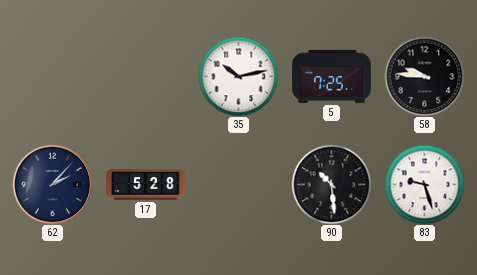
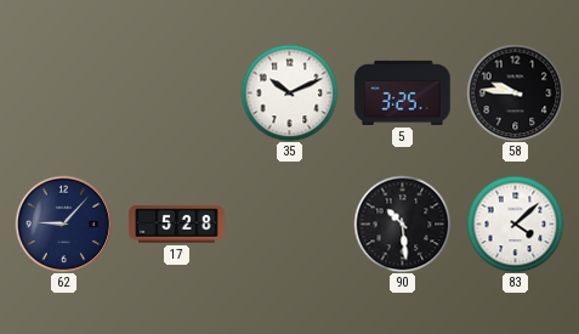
35: 10:13 -> 10:11
5: 7:25 -> 3:25
62: 2:07 -> 9:07
83: 9:27 -> 4:08
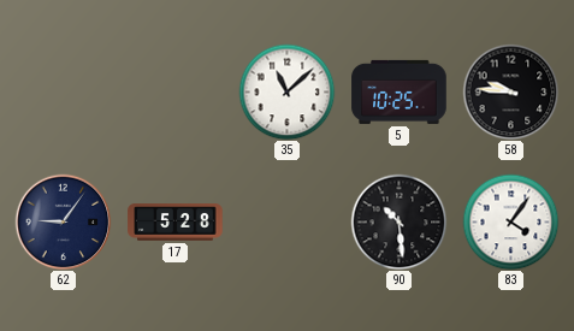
35: 10:11 -> 11:08
5: 3:25 -> 10:25
62: 9:07 -> 9:06
83: 4:08 -> 4:06
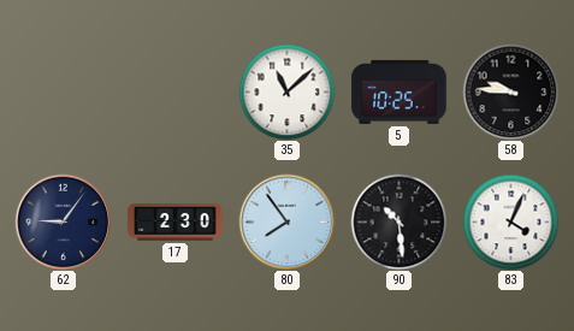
17: 5:28 -> 2:30
80: none -> 7:54
83: 4:06 -> 4:04
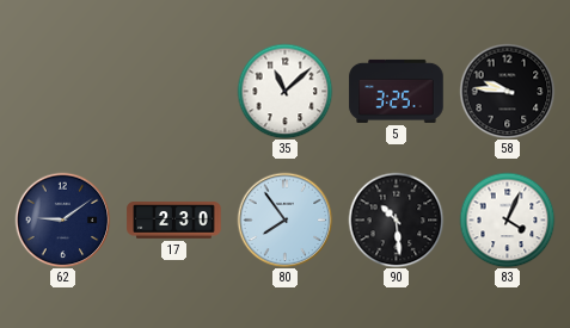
5: 10:25 -> 3:25
62: 9:06 -> 9:09
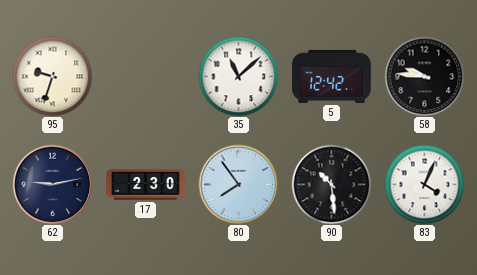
95: none -> 9:33
5: 3:25 -> 12:42
62: 9:09 -> 9:13
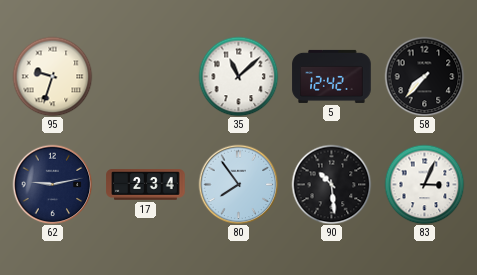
58: 9:46 -> 7:37
17: 2:30 -> 2:34
83: 4:04 -> 3:04
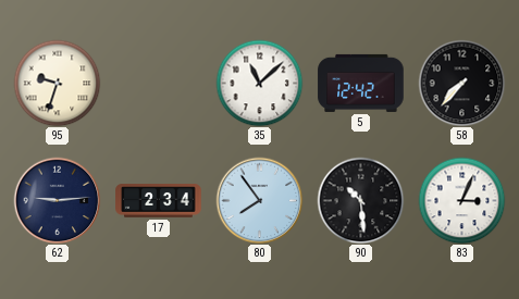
62: 9:13 -> 9:14
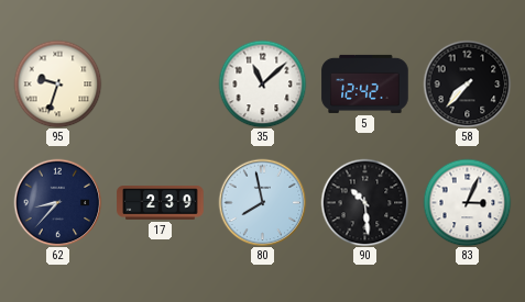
62: 9:14 -> 8:37
17: 2:34 -> 2:39
80: 7:54 -> 7:58
